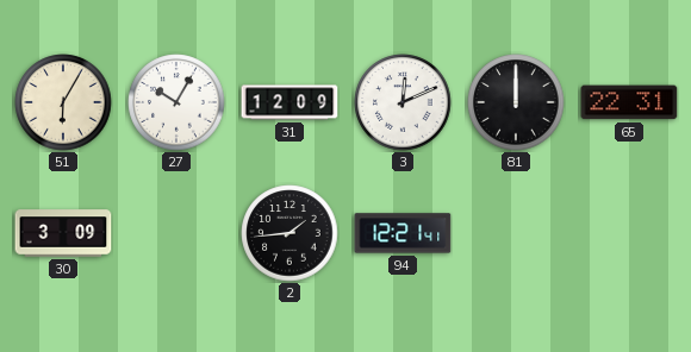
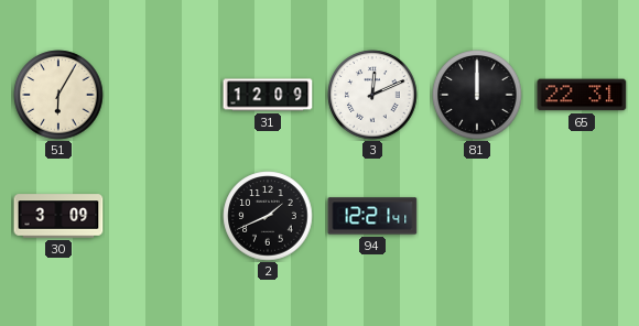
27: 10:05 -> none
2: 1:44 -> 1:41
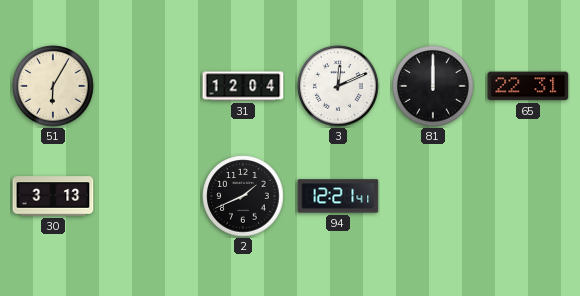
31: 12:09 -> 12:04
30: 3:09 -> 3:13
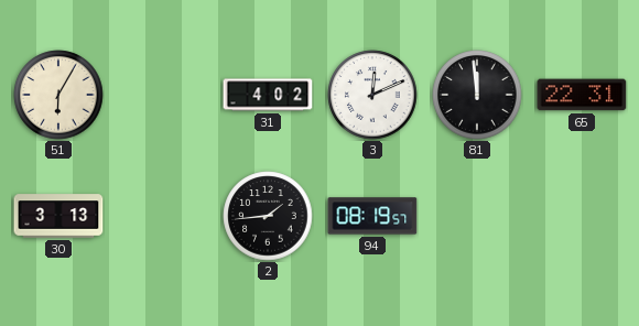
31: 12:04 -> 4:02
81: 12:00 -> 11:59
2: 1:41 -> 1:44
94: 12:21 -> 08:19
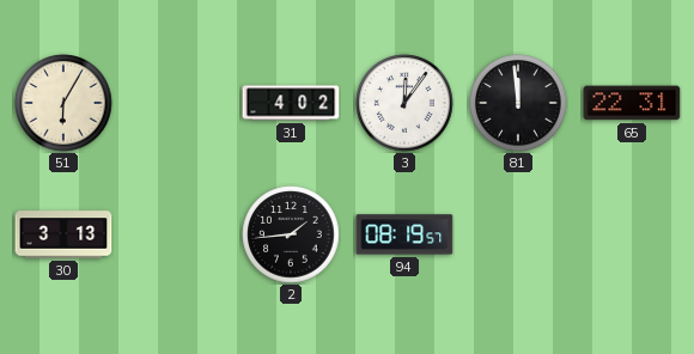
3: 12:11 -> 12:06
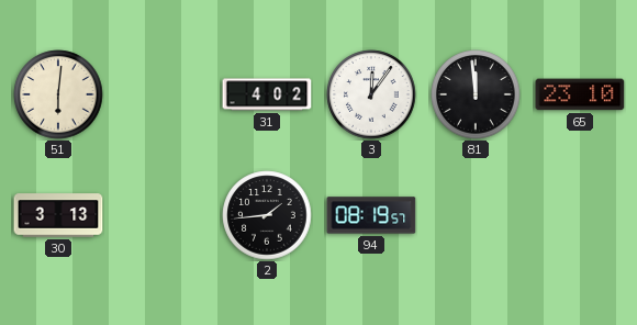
51: 6:05 -> 6:01
65: 22:31 -> 23:10
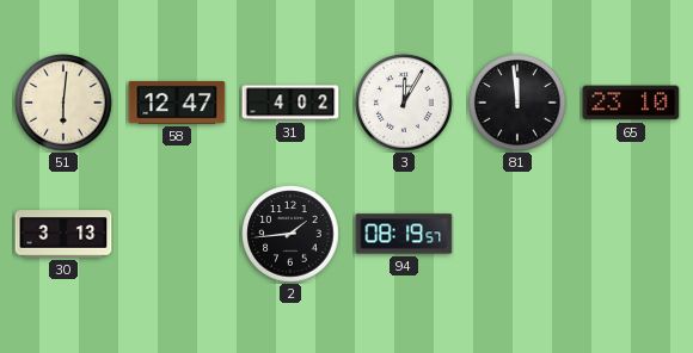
58: none -> 12:47
3: 12:06 -> 12:05
